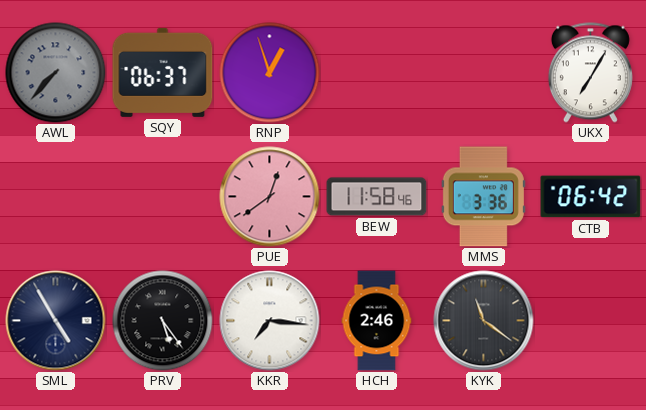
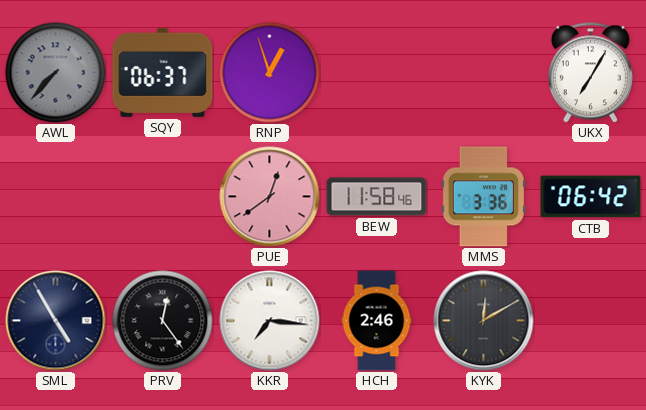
PRV: 5:24 -> 12:24
KYK: 11:21 -> 12:10
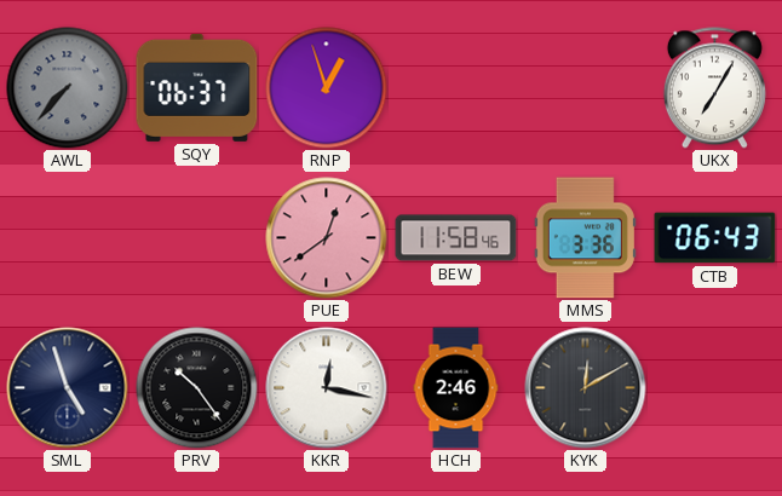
CTB: 06:42 -> 06:43
SML: 4:55 -> 4:57
PRV: 12:24 -> 10:24
KKR: 7:16 -> 12:17
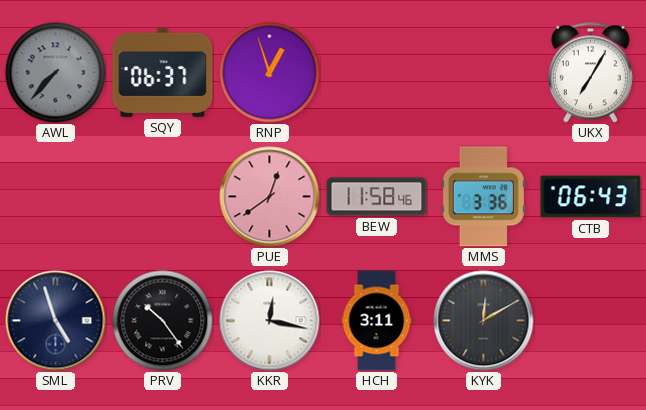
HCH: 2:46 -> 3:11
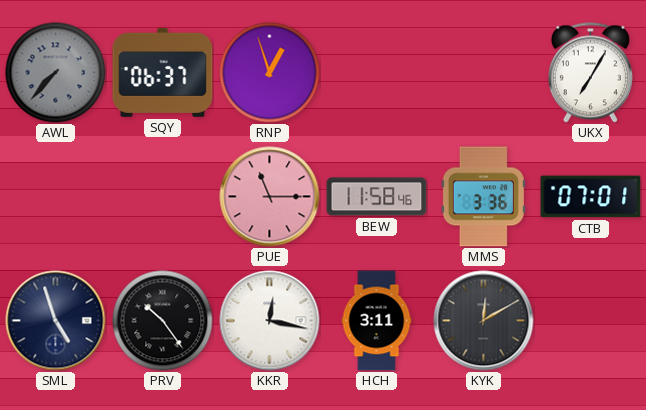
PUE: 12:39 -> 11:15
CTB: 06:43 -> 07:01
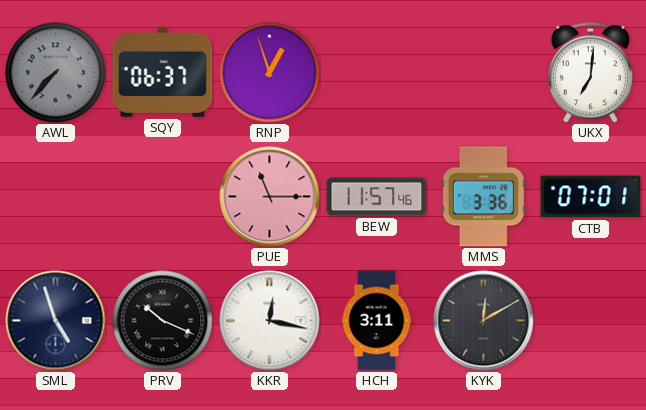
UKX: 7:05 -> 7:01
BEW: 11:58 -> 11:57
PRV: 10:24 -> 10:19
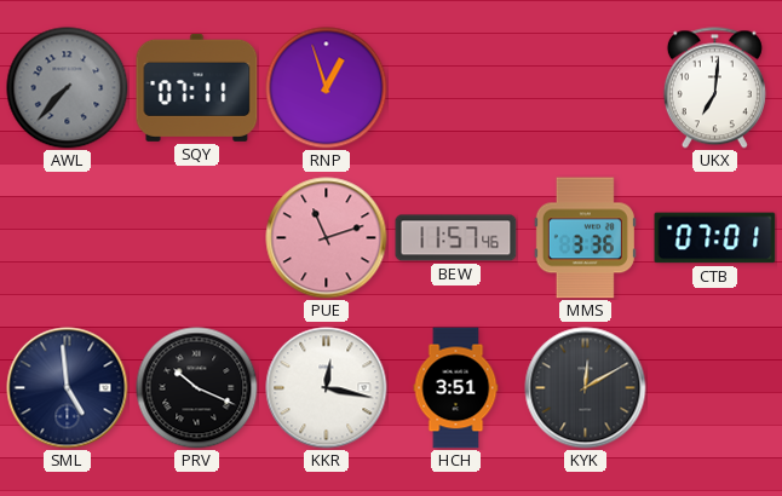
SQY: 06:37 -> 07:11
PUE: 11:15 -> 11:12
SML: 4:57 -> 4:59
HCH: 3:11 -> 3:51
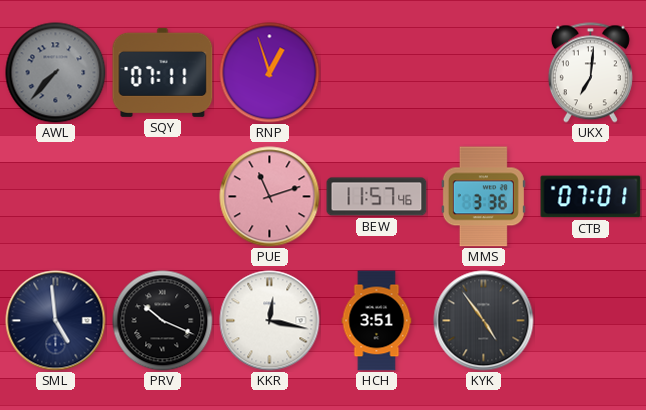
KYK: 12:10 -> 4:54
